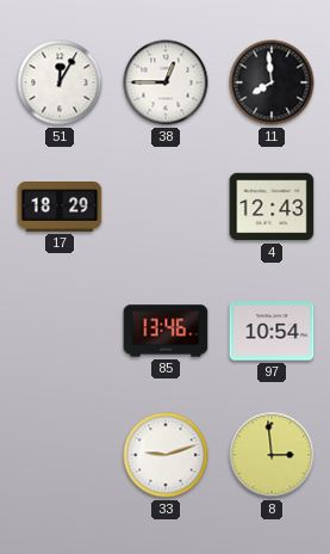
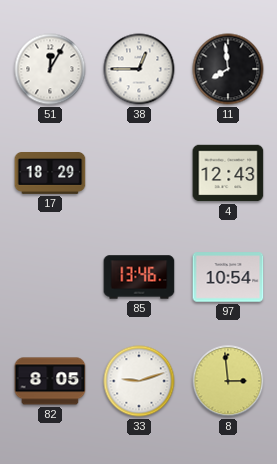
82: none -> 8:05
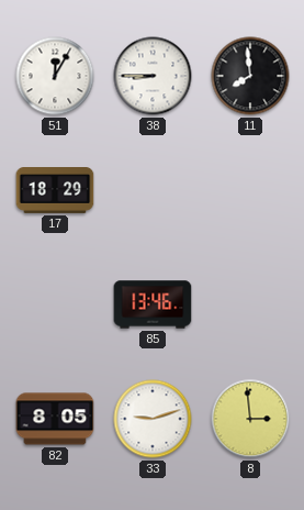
38: 12:45 -> 8:45
4: 12:43 -> none
97: 10:54 -> none
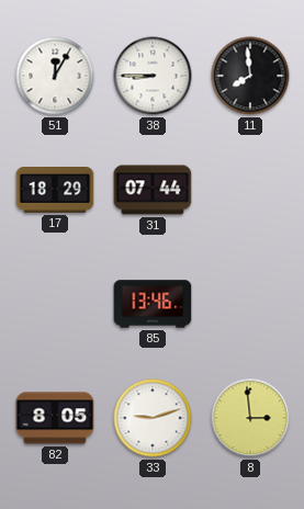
31: none -> 07:44
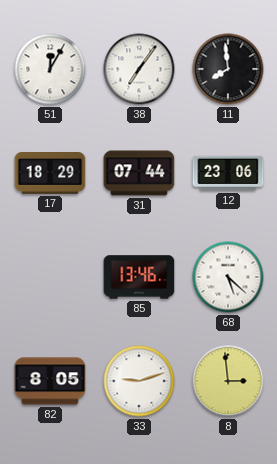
38: 8:45 -> 7:06
12: none -> 23:06
68: none -> 5:22
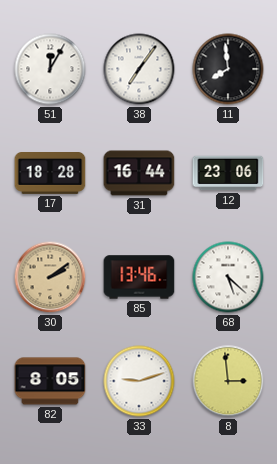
17: 18:29 -> 18:28
31: 07:44 -> 16:44
30: none -> 2:09
